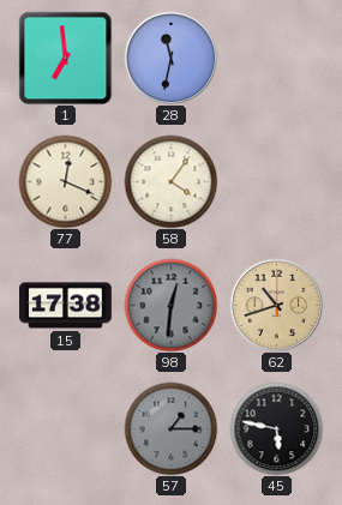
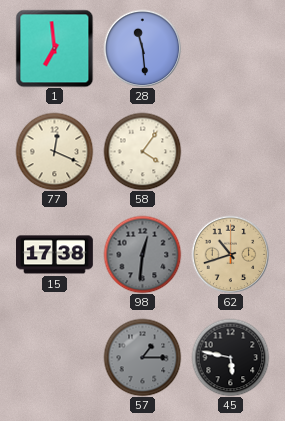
28: 11:32 -> 11:29
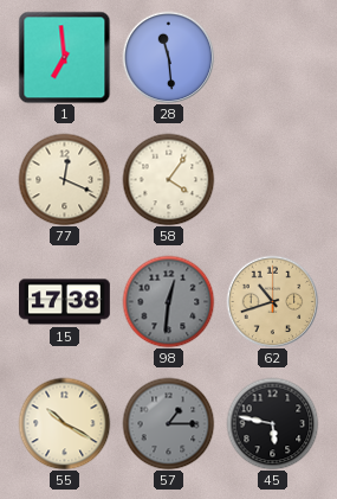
55: none -> 10:20
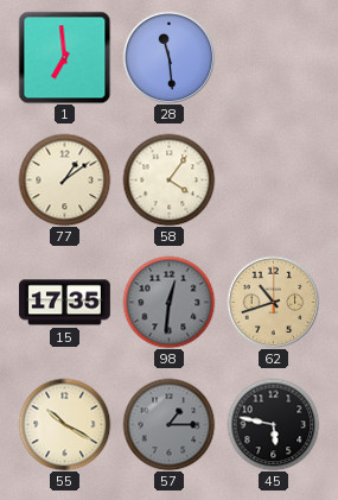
77: 12:19 -> 1:09
15: 17:38 -> 17:35
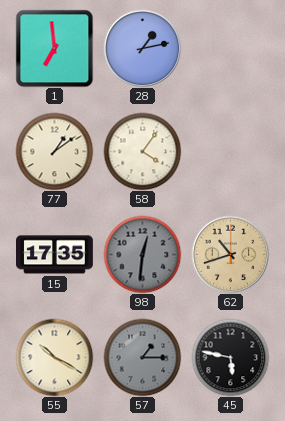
28: 11:29 -> 1:13
